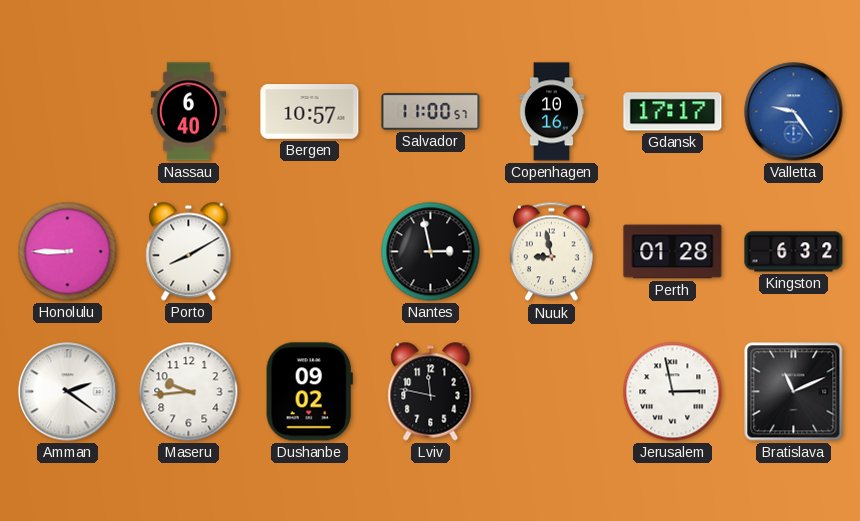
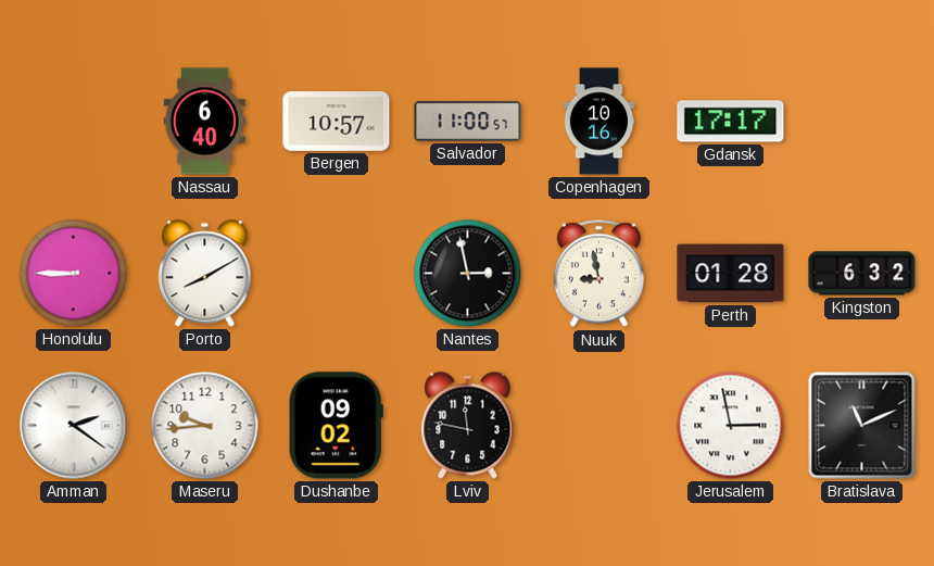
Valletta: 9:24 -> none
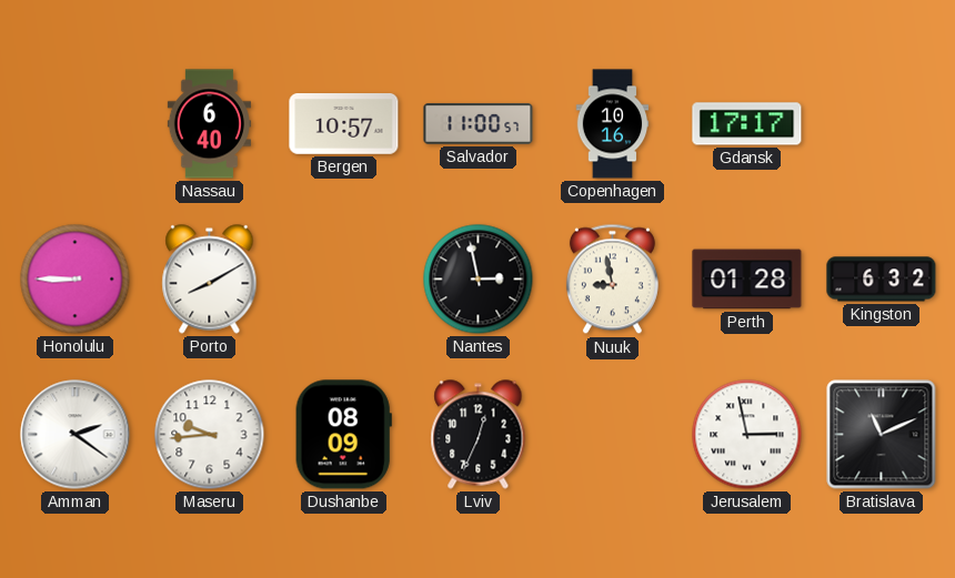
Dushanbe: 09:02 -> 08:09
Lviv: 11:47 -> 12:34
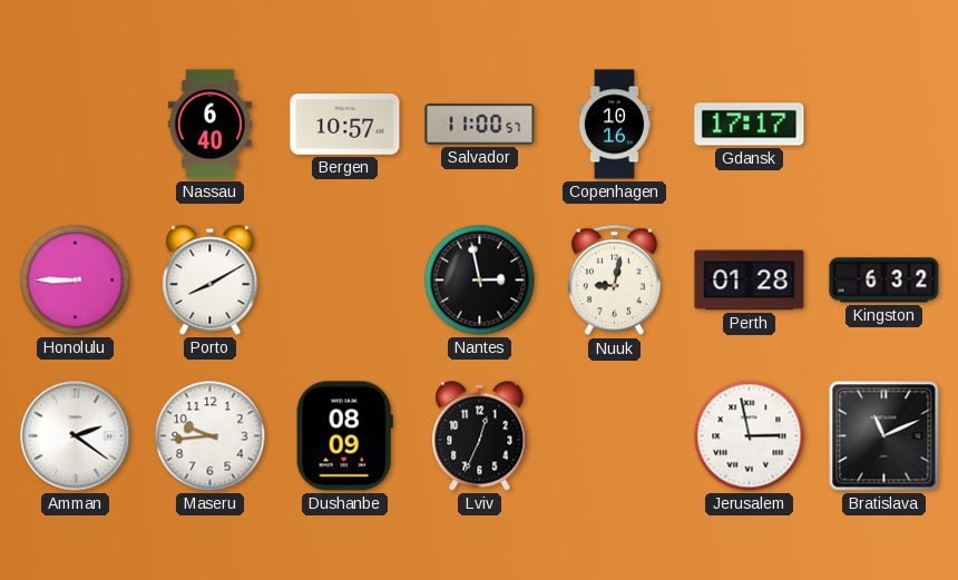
Nuuk: 8:58 -> 9:02
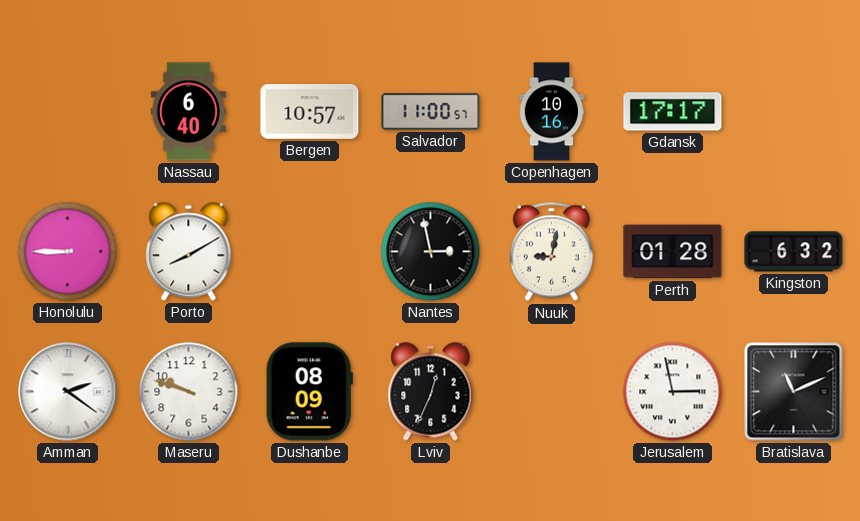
Maseru: 9:44 -> 9:48
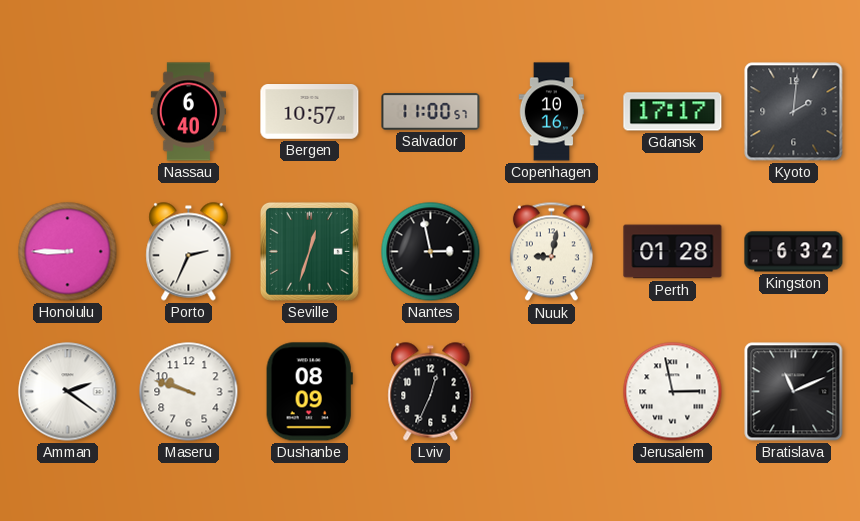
Kyoto: none -> 2:01
Porto: 8:10 -> 2:34
Seville: none -> 12:33
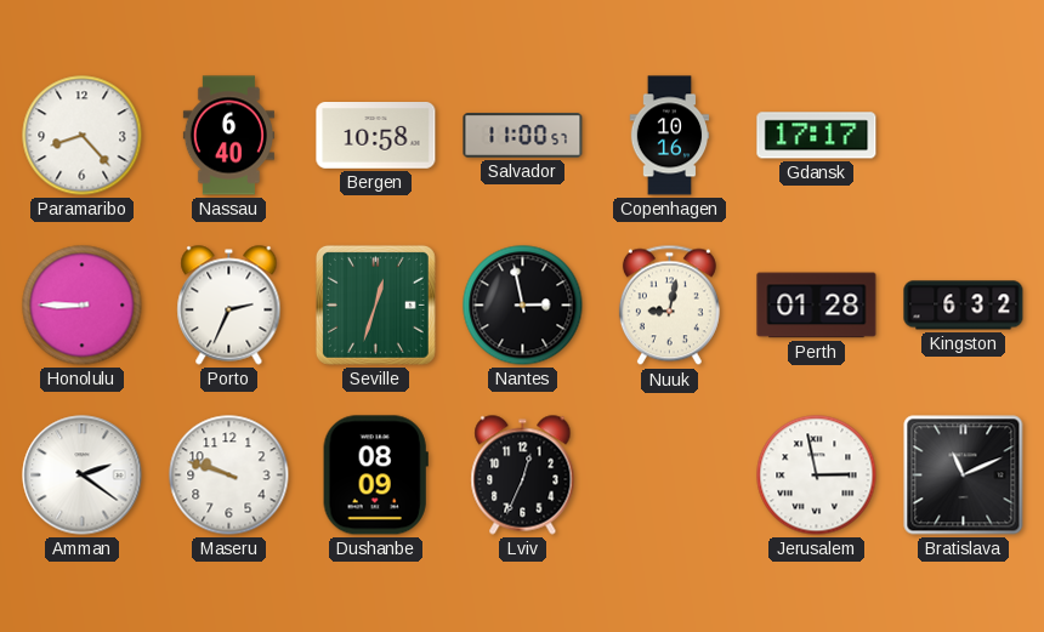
Paramaribo: none -> 8:23
Bergen: 10:57 -> 10:58
Kyoto: 2:01 -> none
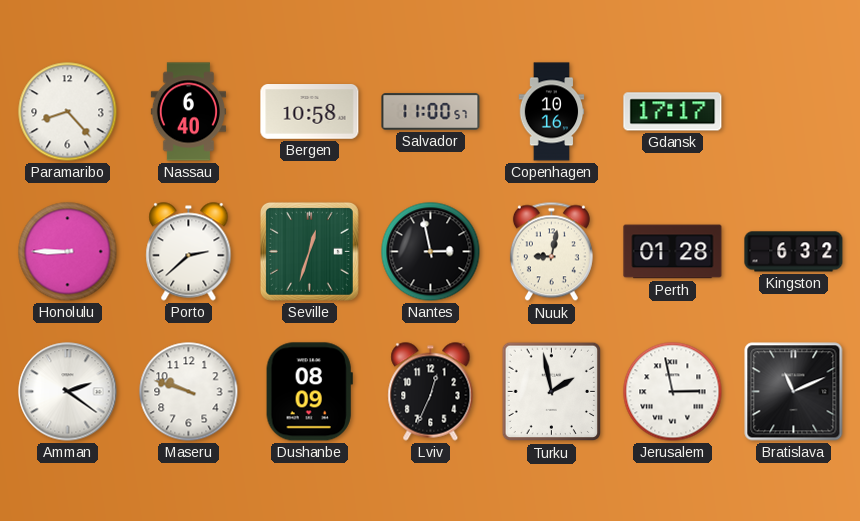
Porto: 2:34 -> 2:38
Turku: none -> 1:58
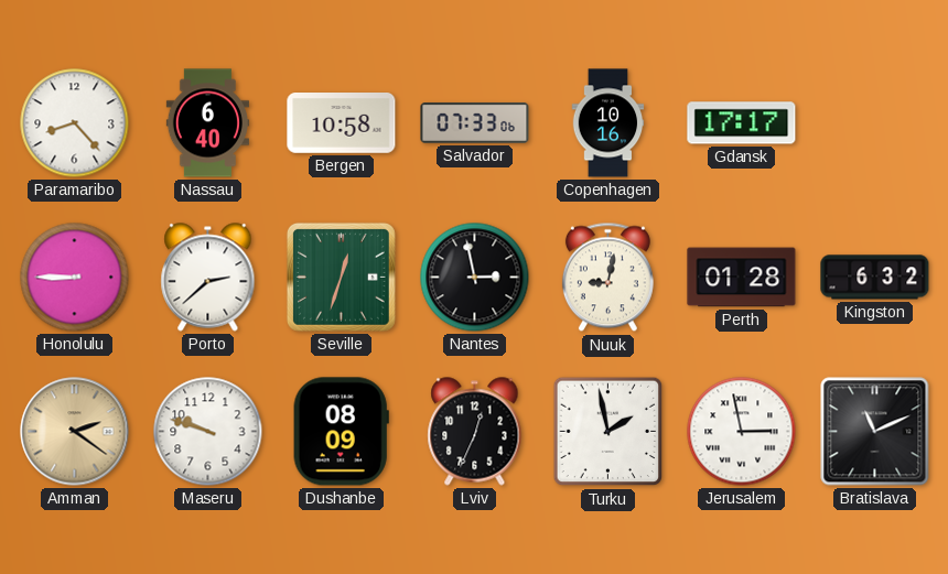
Salvador: 11:00 -> 07:33
Amman dial: white -> champagne
